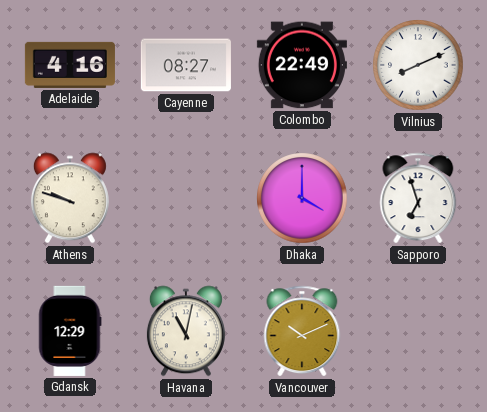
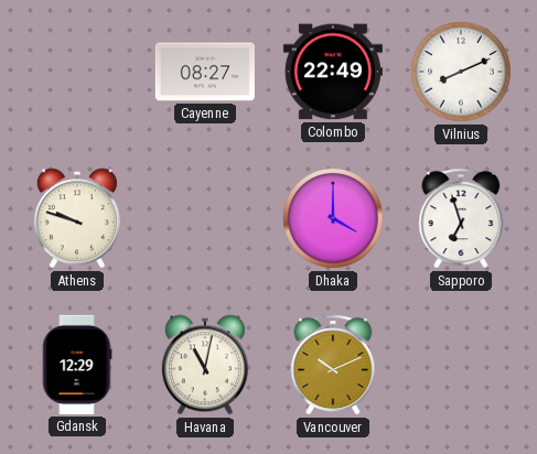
Adelaide: 4:16 -> none
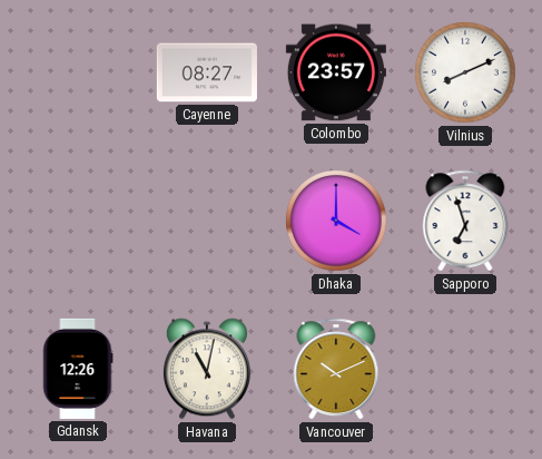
Colombo: 22:49 -> 23:57
Athens: 9:48 -> none
Gdansk: 12:29 -> 12:26
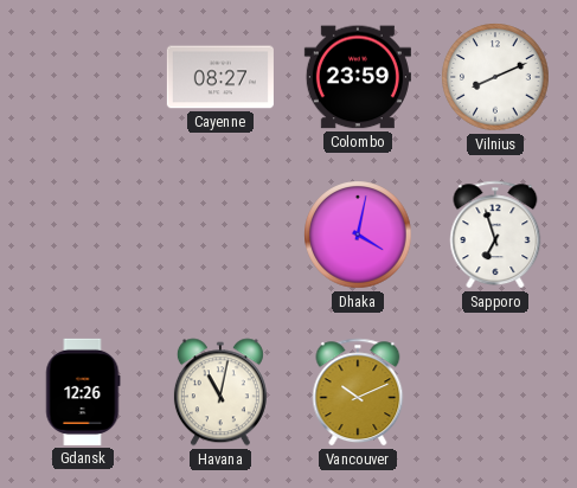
Colombo: 23:57 -> 23:59
Dhaka: 4:00 -> 4:02
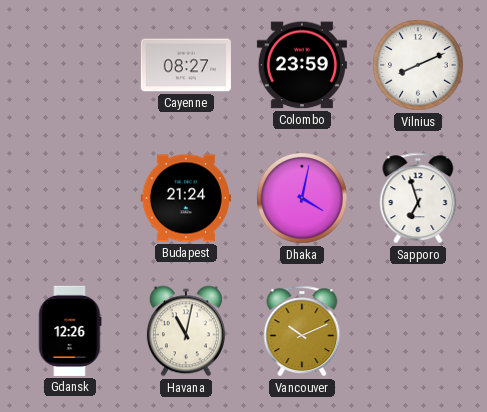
Budapest: none -> 21:24
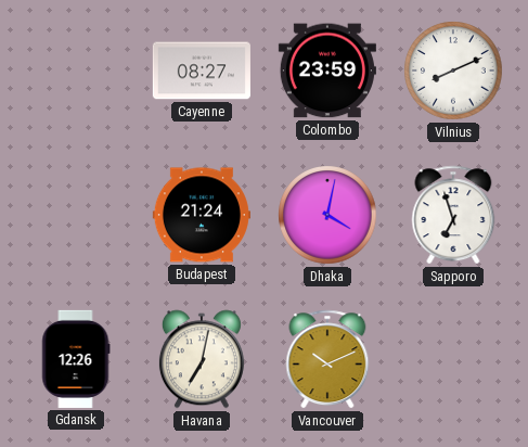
Havana: 11:02 -> 7:02
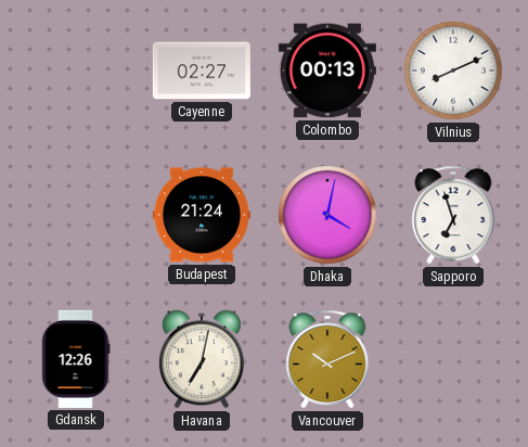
Cayenne: 08:27 -> 02:27
Colombo: 23:59 -> 00:13
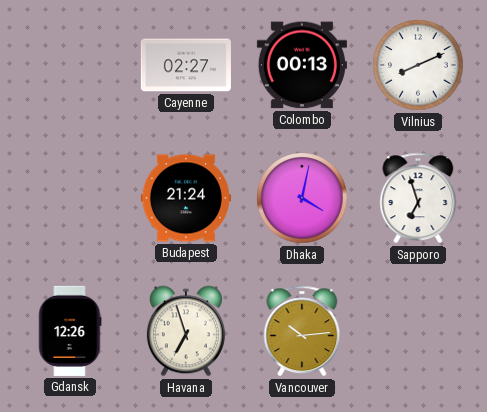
Havana: 7:02 -> 6:57
Vancouver: 10:11 -> 10:14
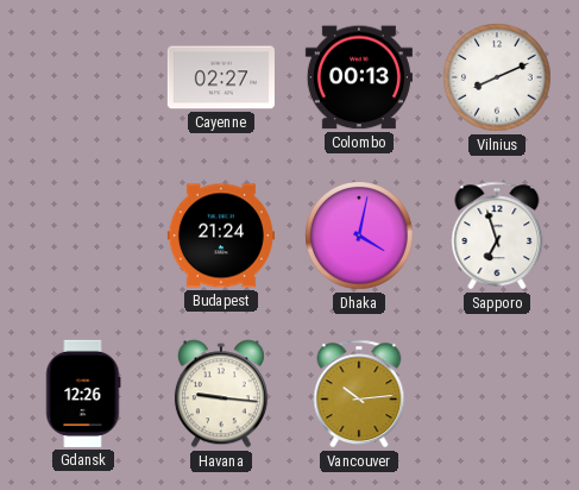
Havana: 6:57 -> 9:16
